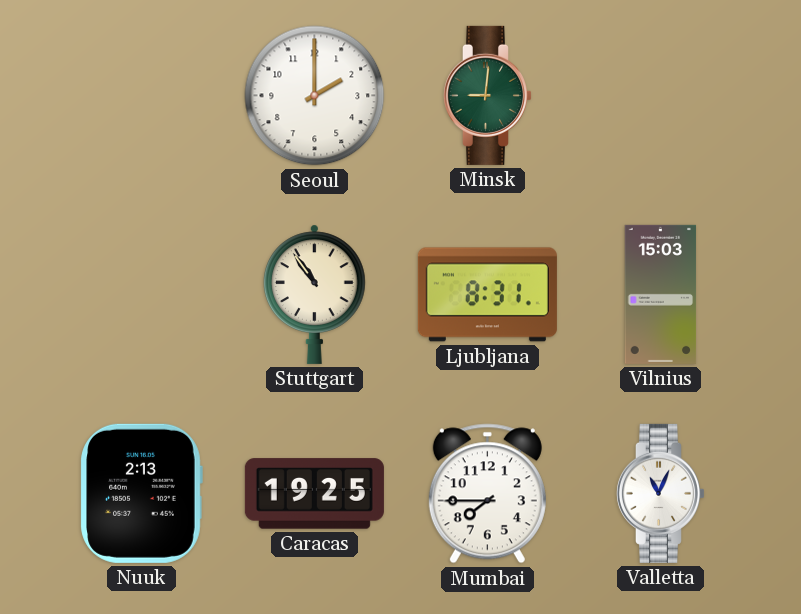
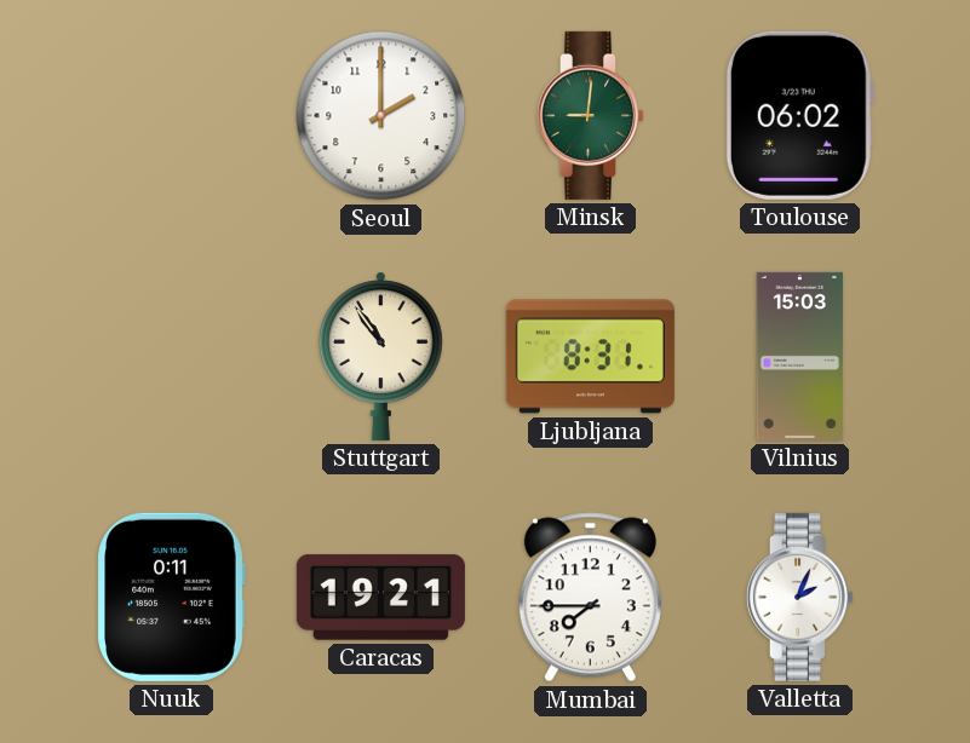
Toulouse: none -> 06:02
Nuuk: 2:13 -> 0:11
Caracas: 19:25 -> 19:21
Valletta: 11:04 -> 2:04
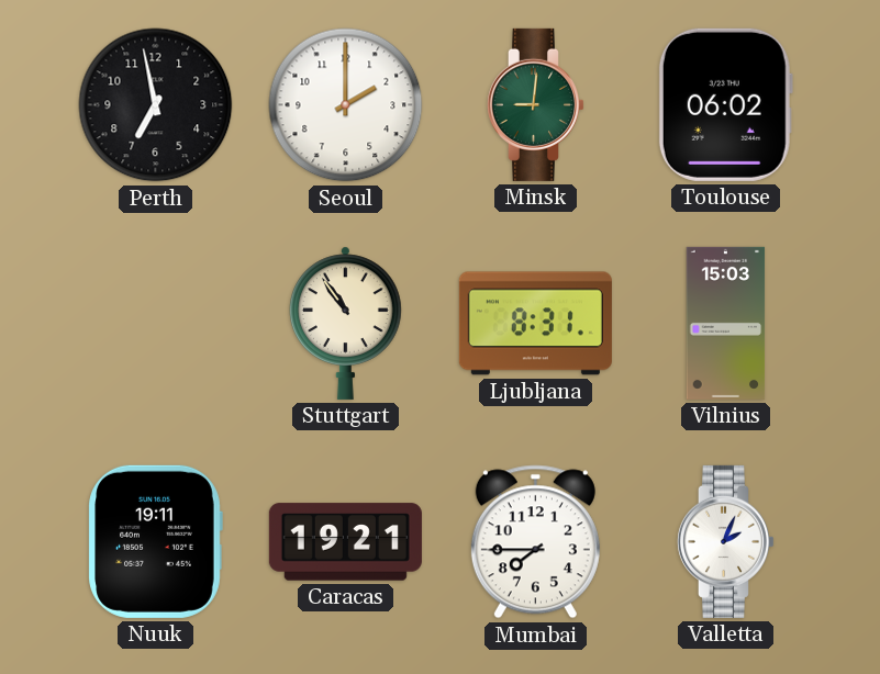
Perth: none -> 6:58
Nuuk: 0:11 -> 19:11
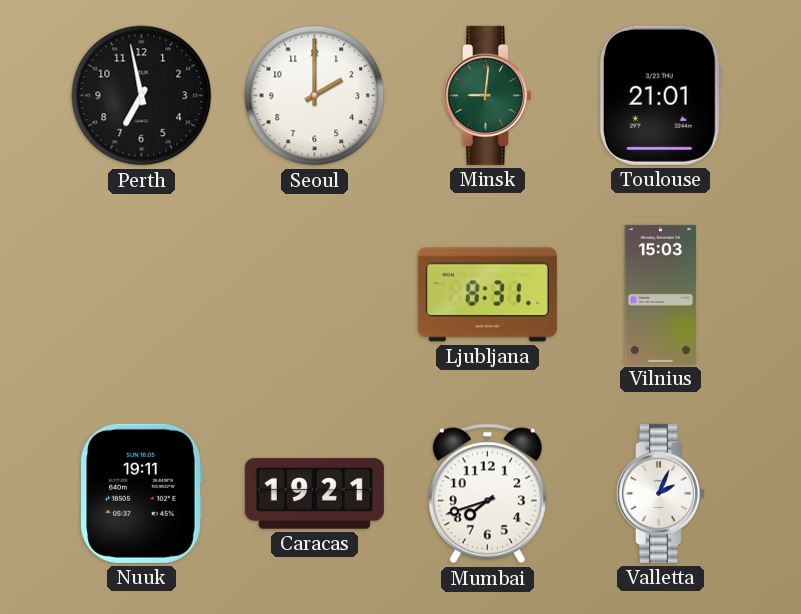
Toulouse: 06:02 -> 21:01
Stuttgart: 10:54 -> none
Mumbai: 7:45 -> 7:42
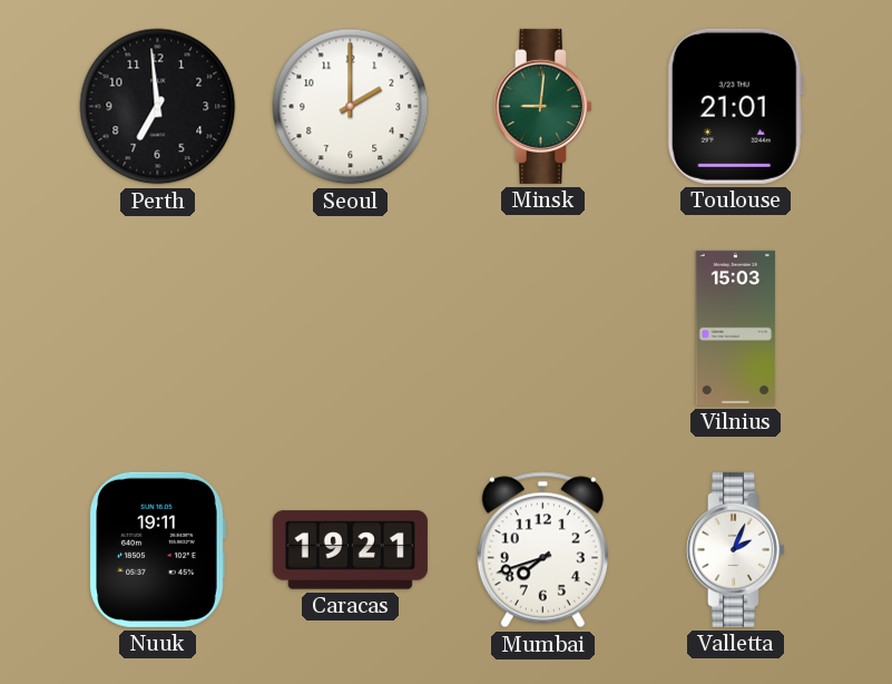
Perth: 6:58 -> 6:59
Ljubljana: 8:31 -> none
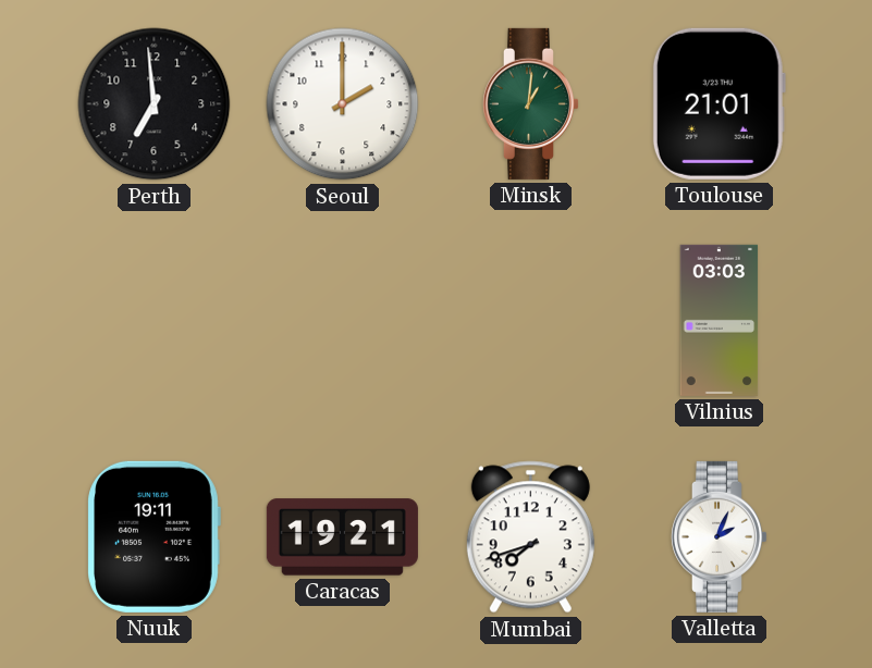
Minsk: 9:01 -> 1:01
Vilnius: 15:03 -> 03:03
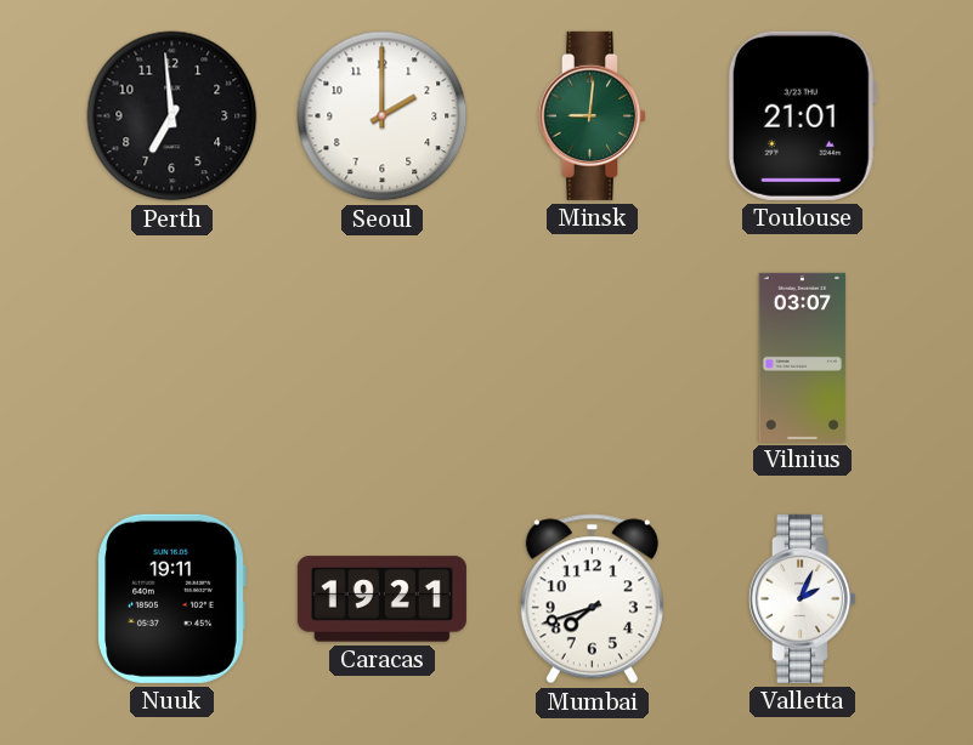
Minsk: 1:01 -> 9:01
Vilnius: 03:03 -> 03:07
